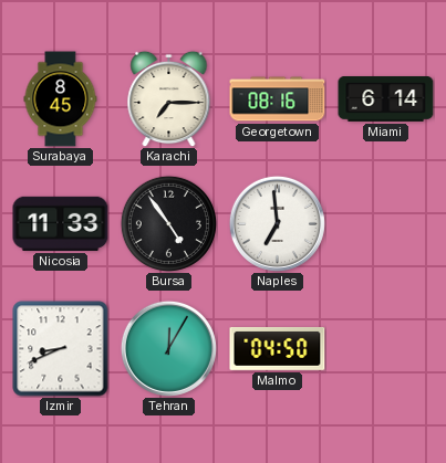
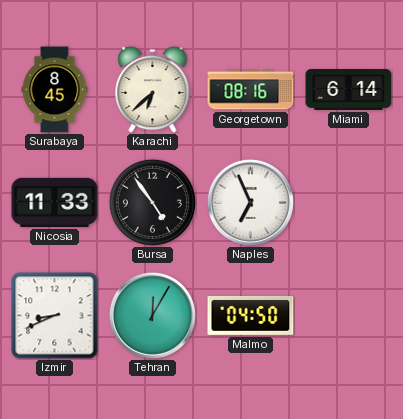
Karachi: 7:15 -> 6:38
Naples: 6:59 -> 6:56
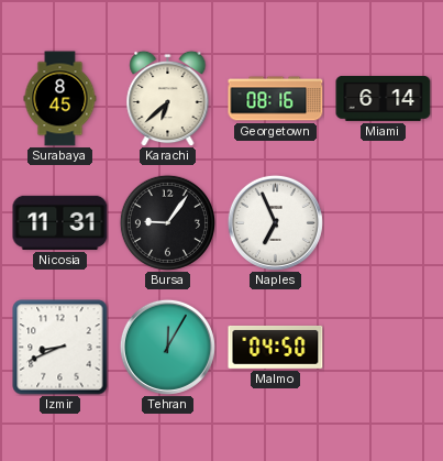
Nicosia: 11:33 -> 11:31
Bursa: 4:54 -> 9:06
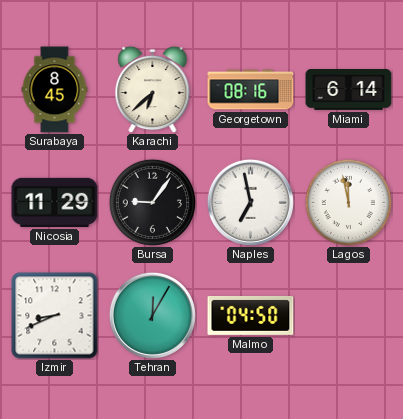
Nicosia: 11:31 -> 11:29
Naples: 6:56 -> 6:58
Lagos: none -> 11:58
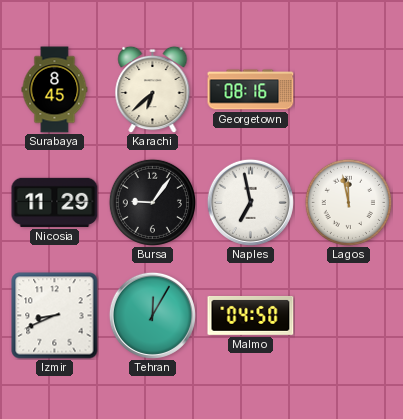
Miami: 6:14 -> none
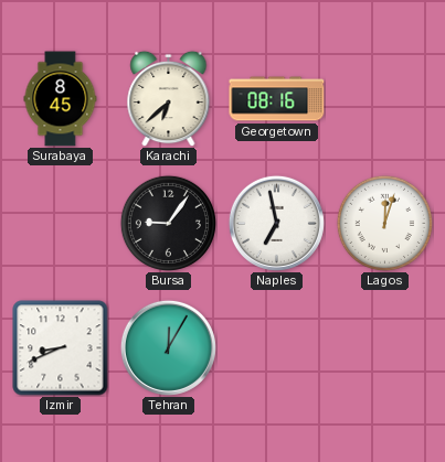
Nicosia: 11:29 -> none
Lagos: 11:58 -> 12:03
Malmo: 04:50 -> none
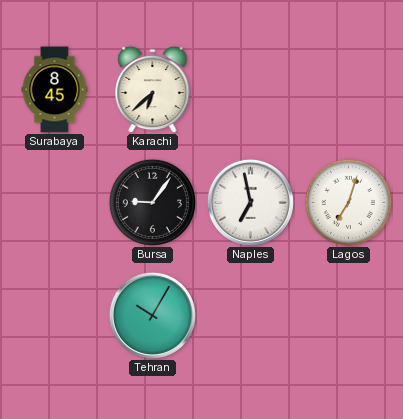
Georgetown: 08:16 -> none
Lagos: 12:03 -> 7:03
Izmir: 8:41 -> none
Tehran: 12:05 -> 10:05
